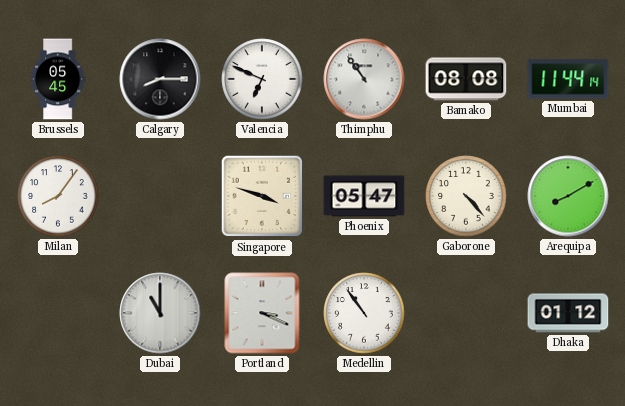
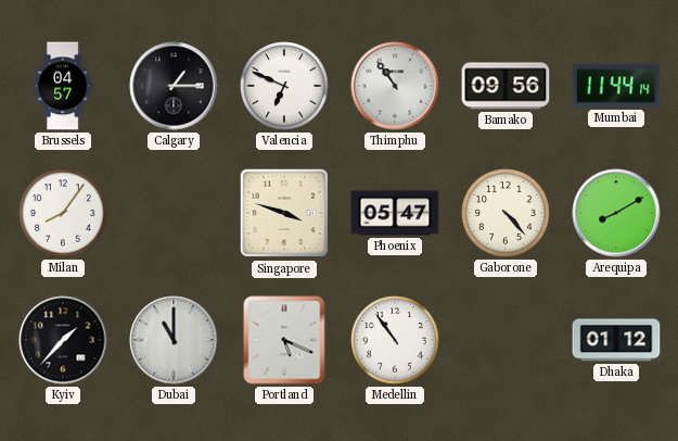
Brussels: 05:45 -> 04:57
Calgary: 8:15 -> 1:15
Bamako: 08:08 -> 09:56
Kyiv: none -> 1:37
Portland: 3:19 -> 5:19
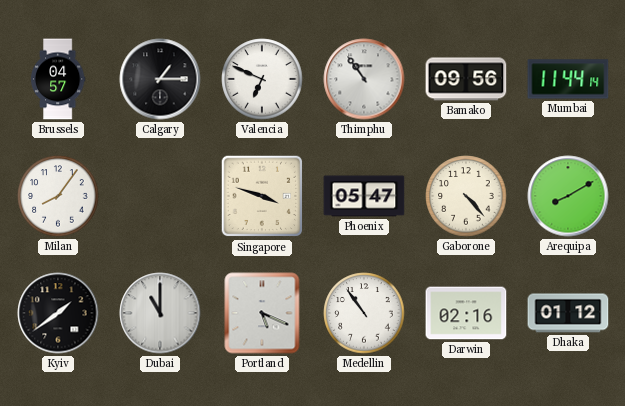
Kyiv: 1:37 -> 1:39
Darwin: none -> 02:16
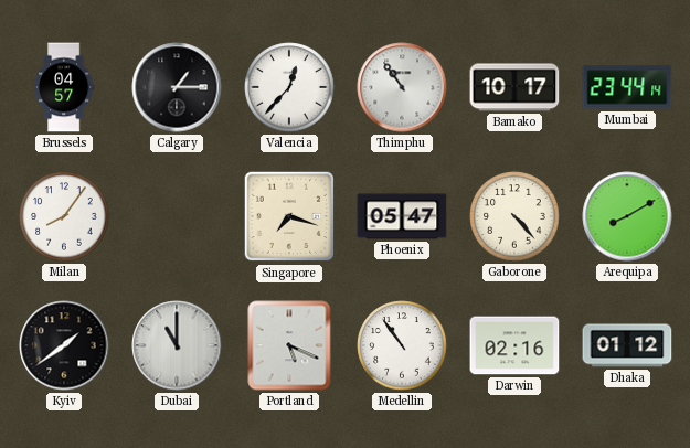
Valencia: 6:49 -> 12:37
Bamako: 09:56 -> 10:17
Mumbai: 11:44 -> 23:44
Singapore: 3:48 -> 7:18
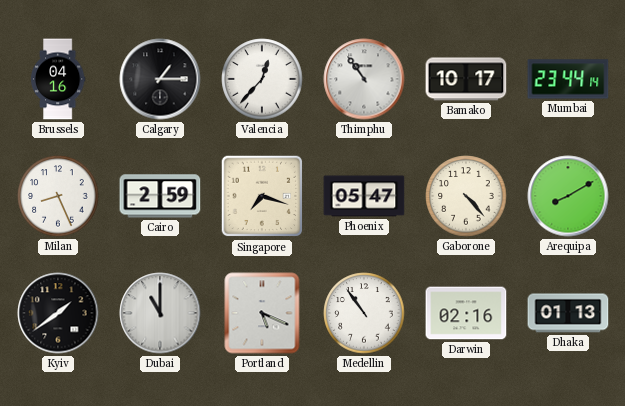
Brussels: 04:57 -> 04:16
Milan: 8:06 -> 8:26
Cairo: none -> 2:59
Dhaka: 01:12 -> 01:13
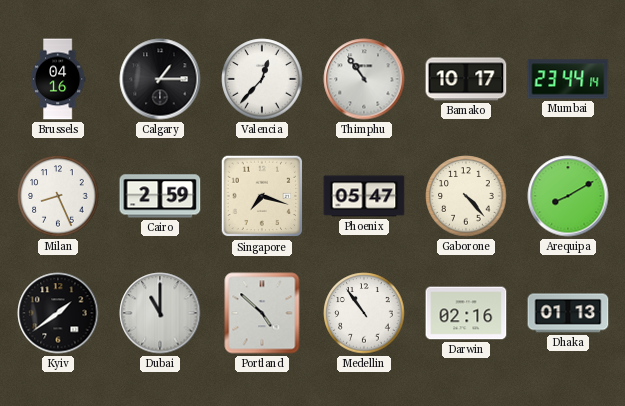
Portland: 5:19 -> 4:52
